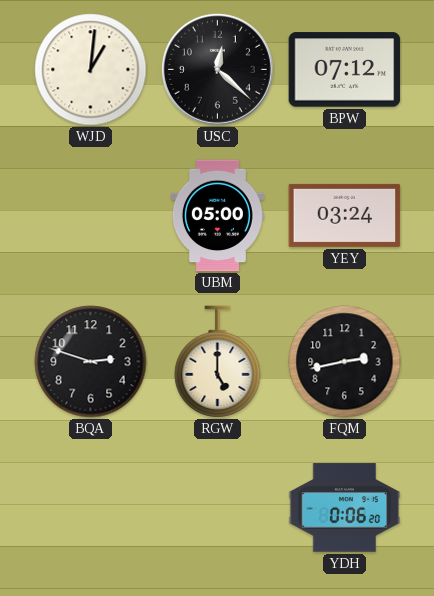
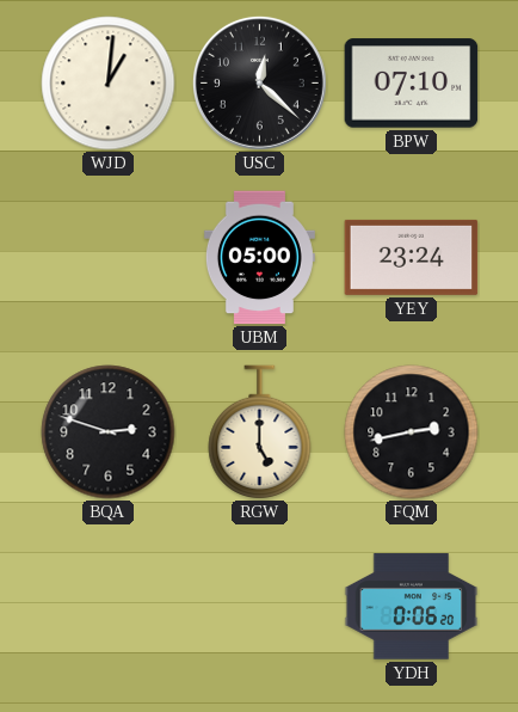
BPW: 07:12 -> 07:10
YEY: 03:24 -> 23:24
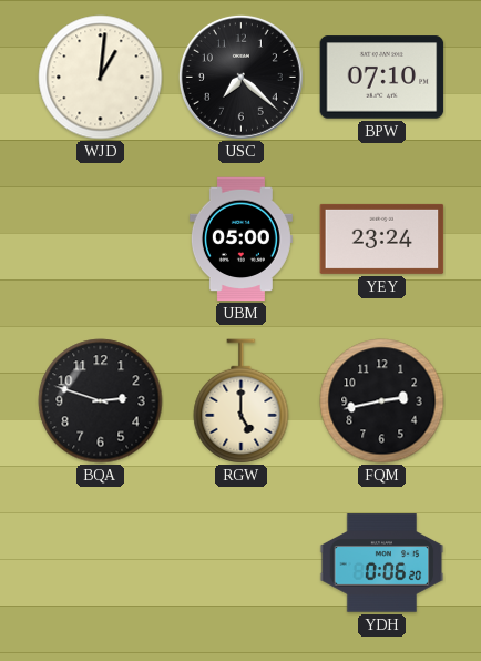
USC: 12:22 -> 7:22
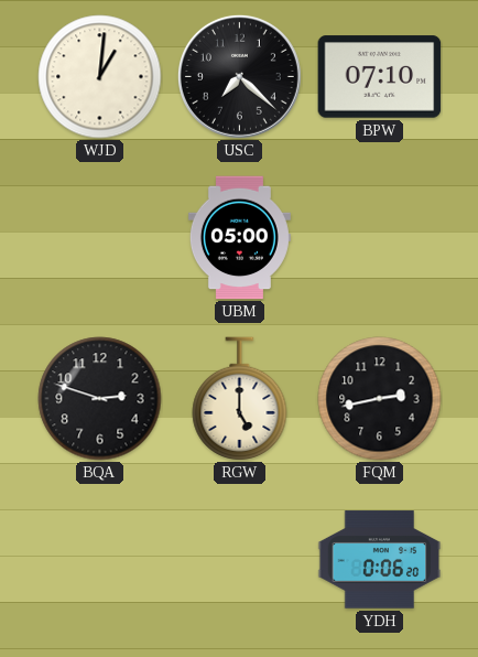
YEY: 23:24 -> none
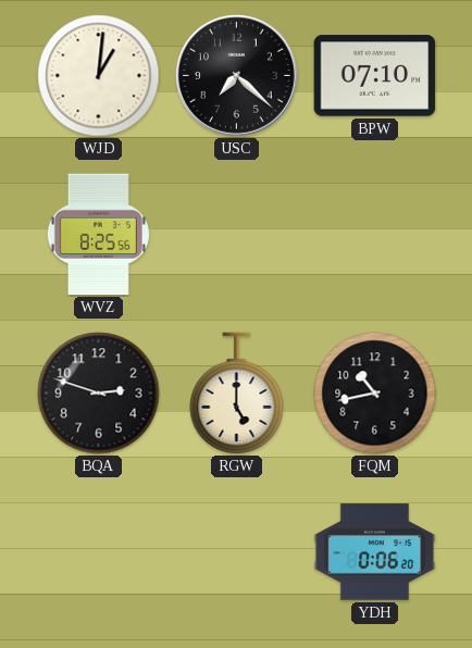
WVZ: none -> 8:25
UBM: 05:00 -> none
FQM: 2:43 -> 10:43
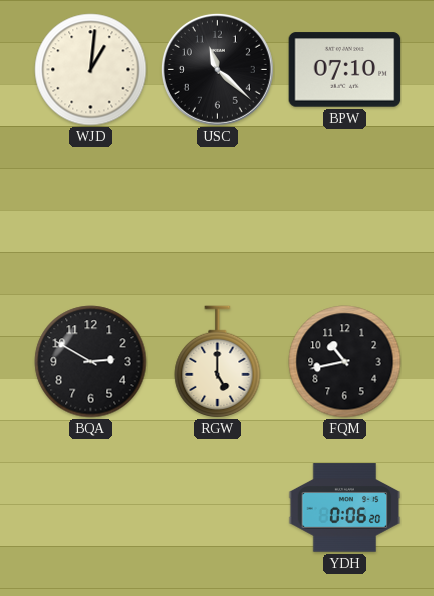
USC: 7:22 -> 11:22
WVZ: 8:25 -> none
BQA: 2:48 -> 2:50
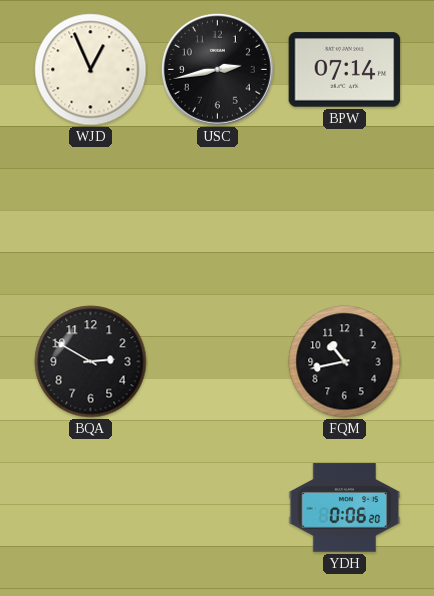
WJD: 1:01 -> 12:56
USC: 11:22 -> 2:43
BPW: 07:10 -> 07:14
RGW: 5:00 -> none
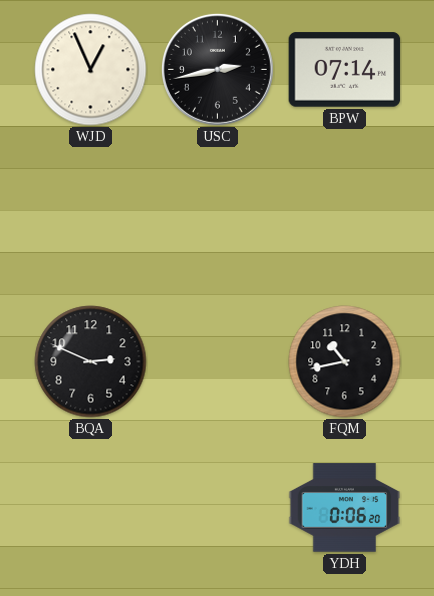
BQA: 2:50 -> 2:49
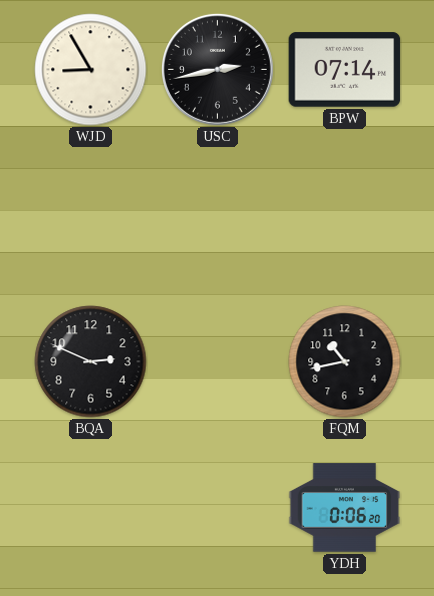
WJD: 12:56 -> 8:55
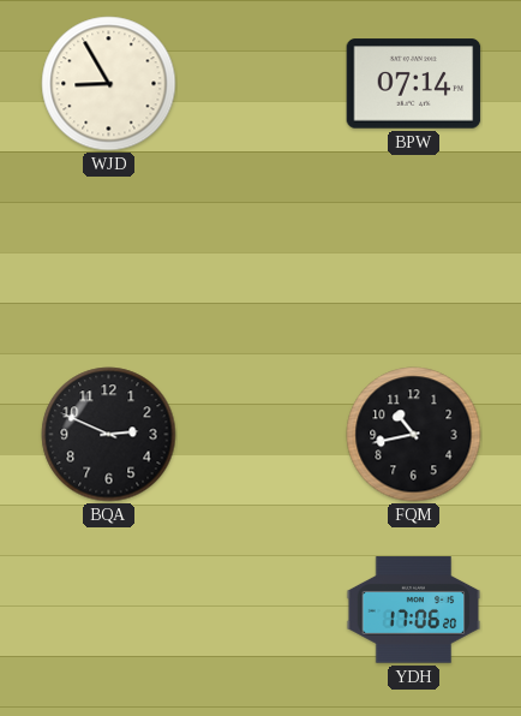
USC: 2:43 -> none
YDH: 0:06 -> 17:06
